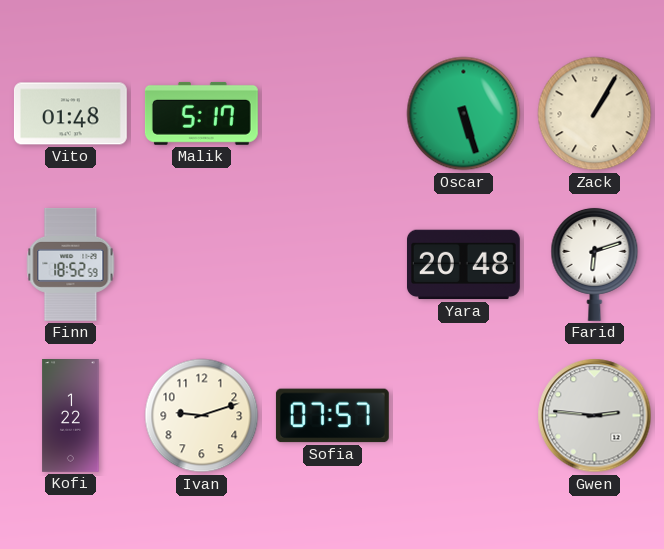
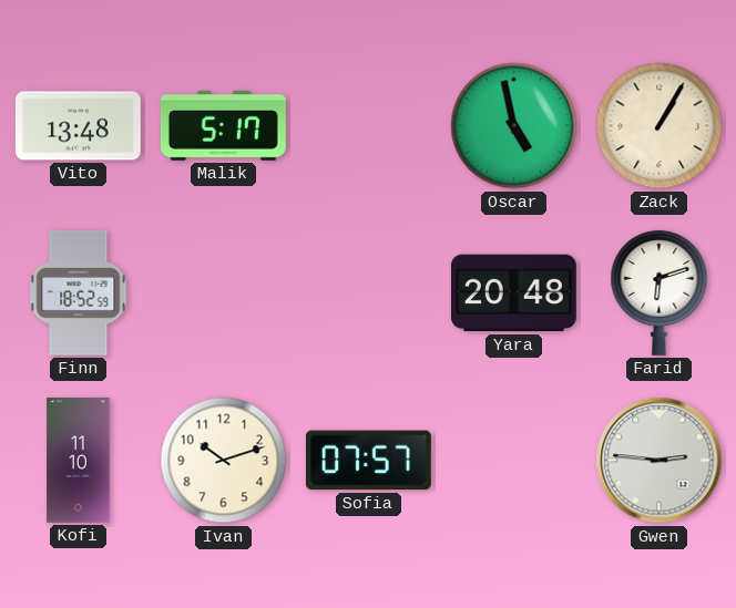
Vito: 01:48 -> 13:48
Oscar: 5:27 -> 4:58
Kofi: 1:22 -> 11:10
Ivan: 9:12 -> 10:12
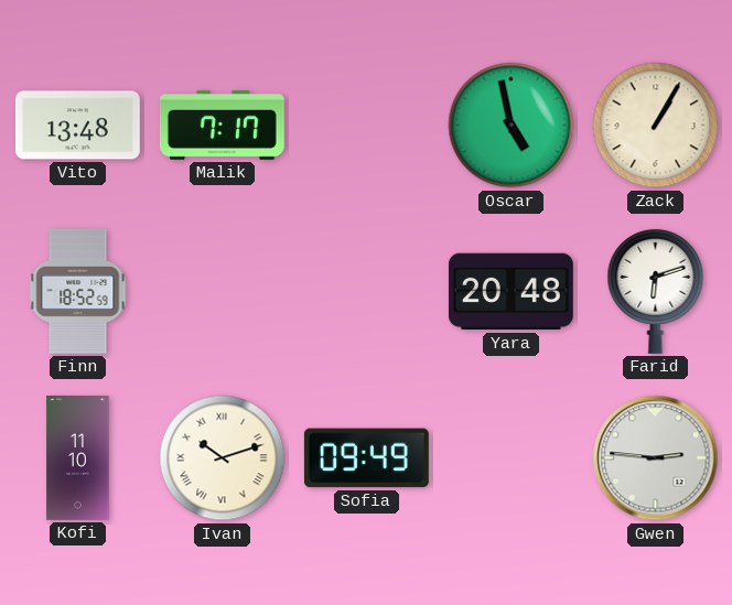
Malik: 5:17 -> 7:17
Ivan numerals: Arabic -> Roman
Sofia: 07:57 -> 09:49
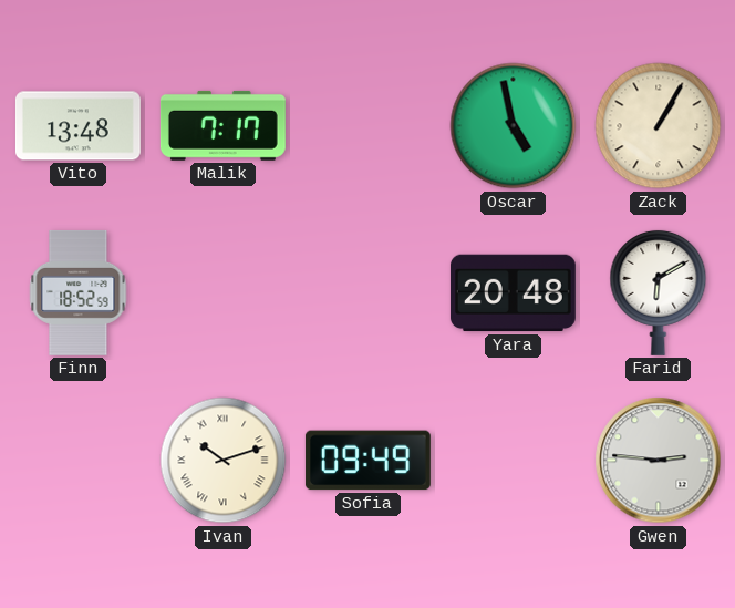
Farid: 6:12 -> 6:10
Kofi: 11:10 -> none
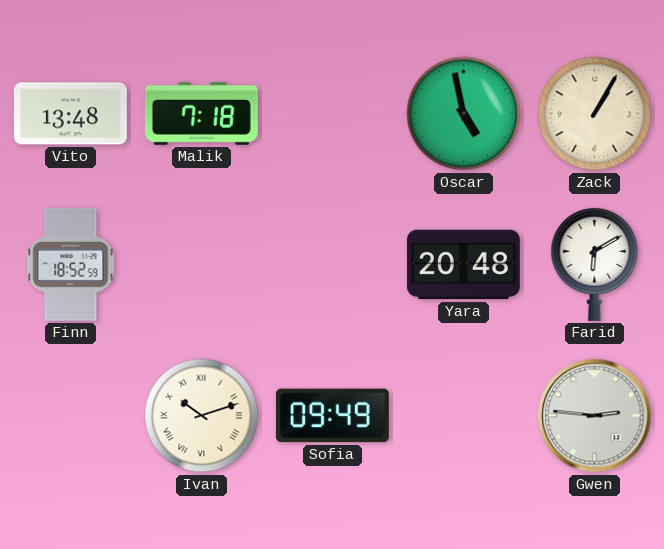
Malik: 7:17 -> 7:18
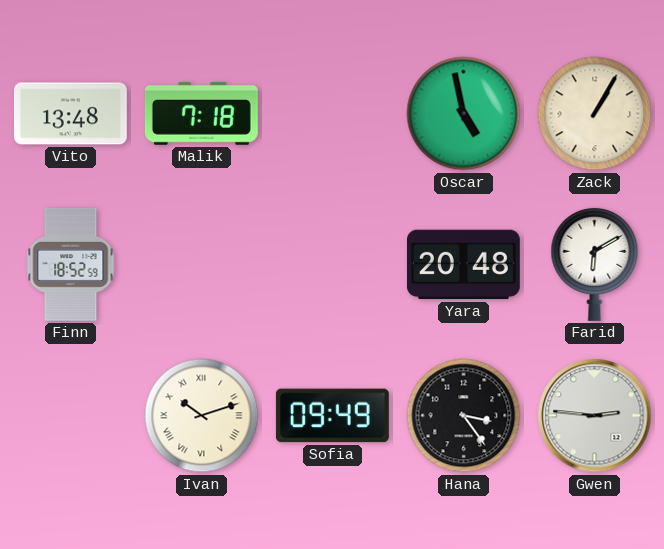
Hana: none -> 3:24
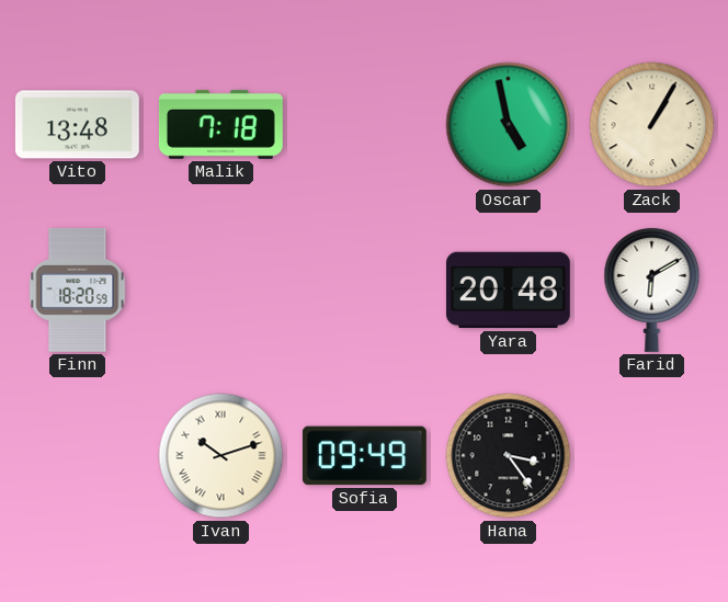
Finn: 18:52 -> 18:20
Gwen: 2:46 -> none
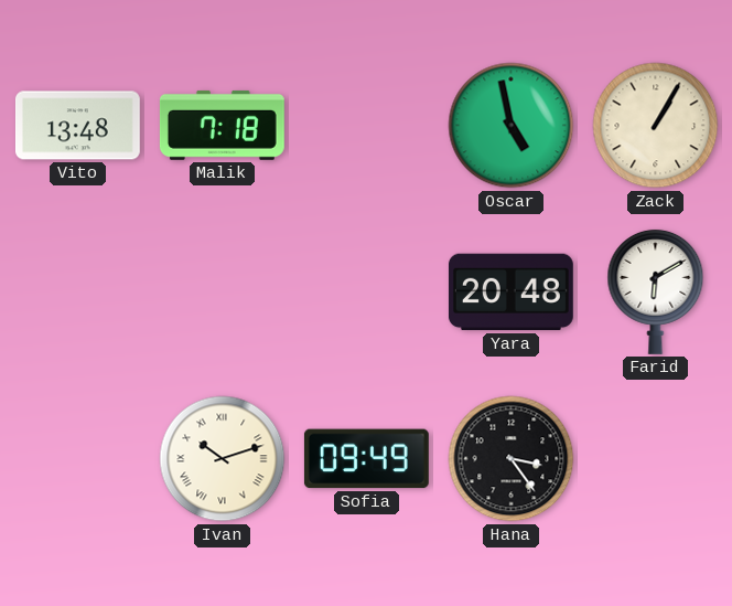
Finn: 18:20 -> none
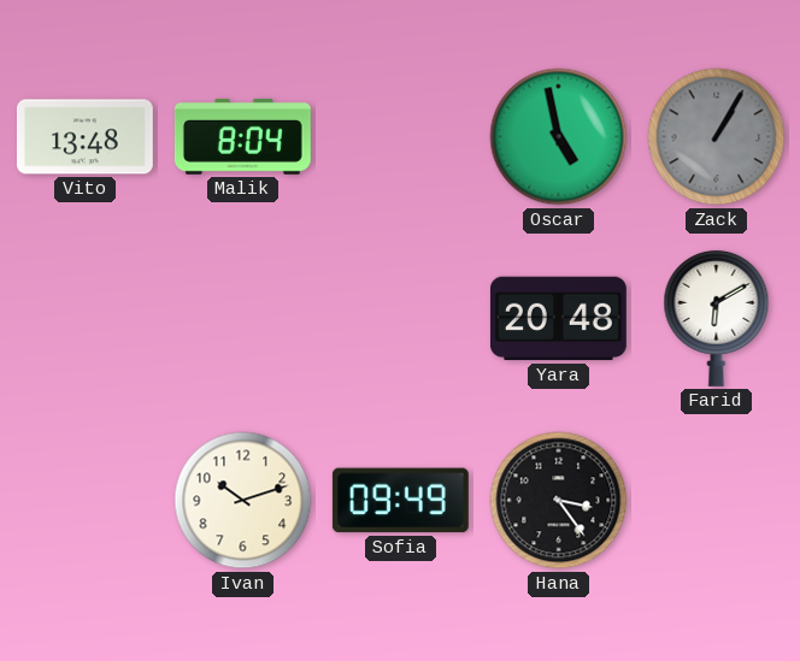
Malik: 7:18 -> 8:04
Zack dial: cream -> grey
Ivan numerals: Roman -> Arabic
